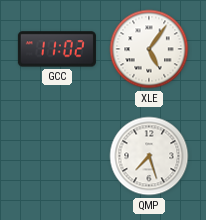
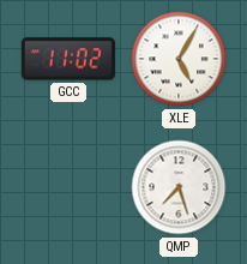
XLE: 5:06 -> 5:05
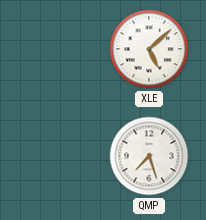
GCC: 11:02 -> none
XLE: 5:05 -> 5:08
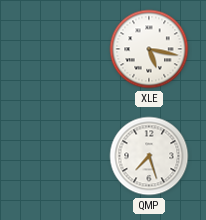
XLE: 5:08 -> 5:17
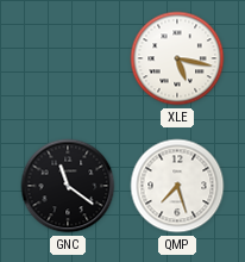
GNC: none -> 11:21
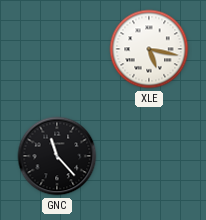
GNC: 11:21 -> 11:23
QMP: 7:27 -> none
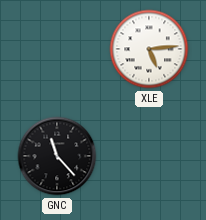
XLE: 5:17 -> 5:14
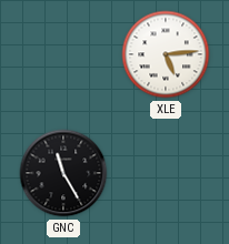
GNC: 11:23 -> 11:25
